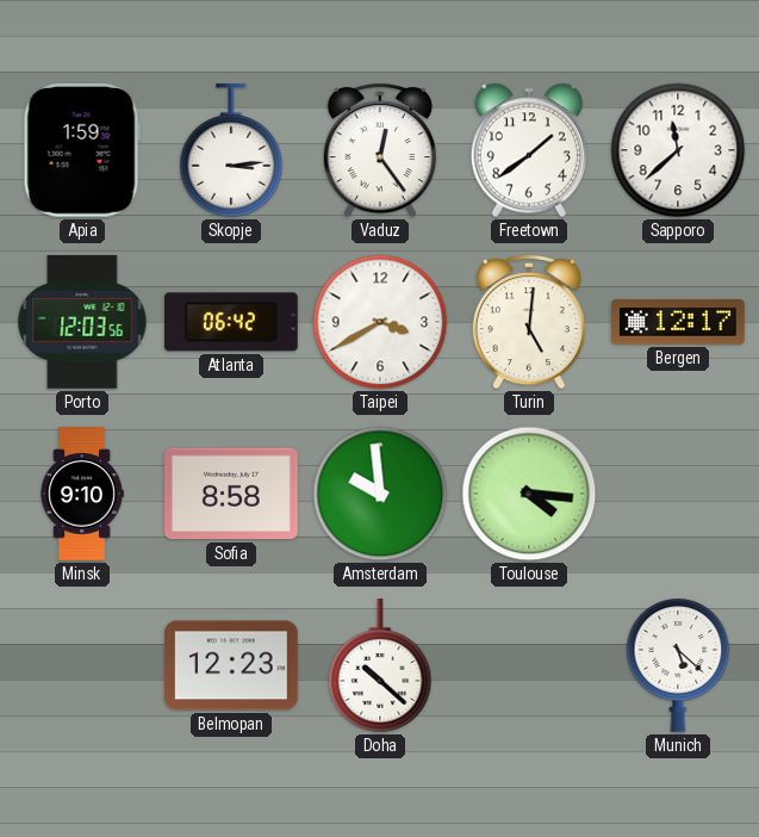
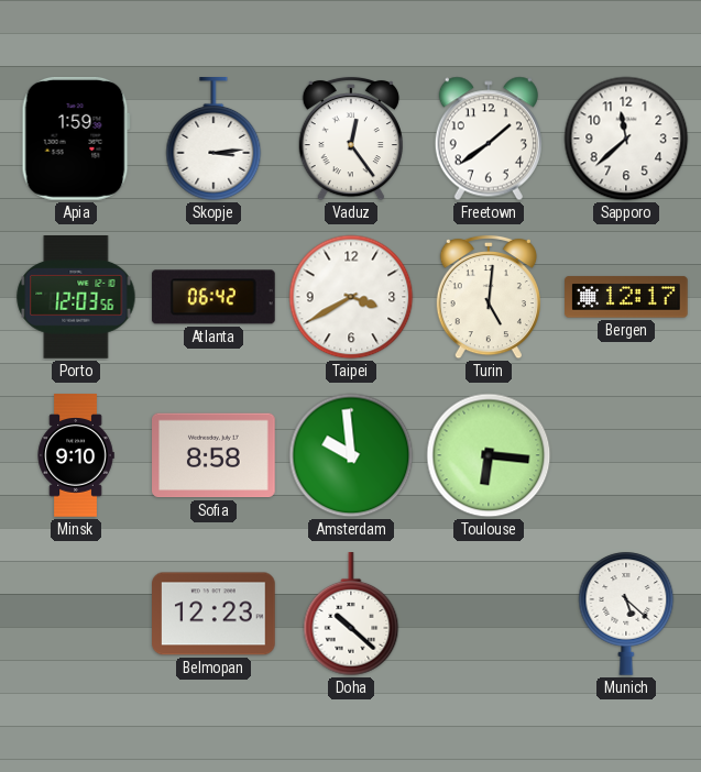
Toulouse: 4:16 -> 6:16
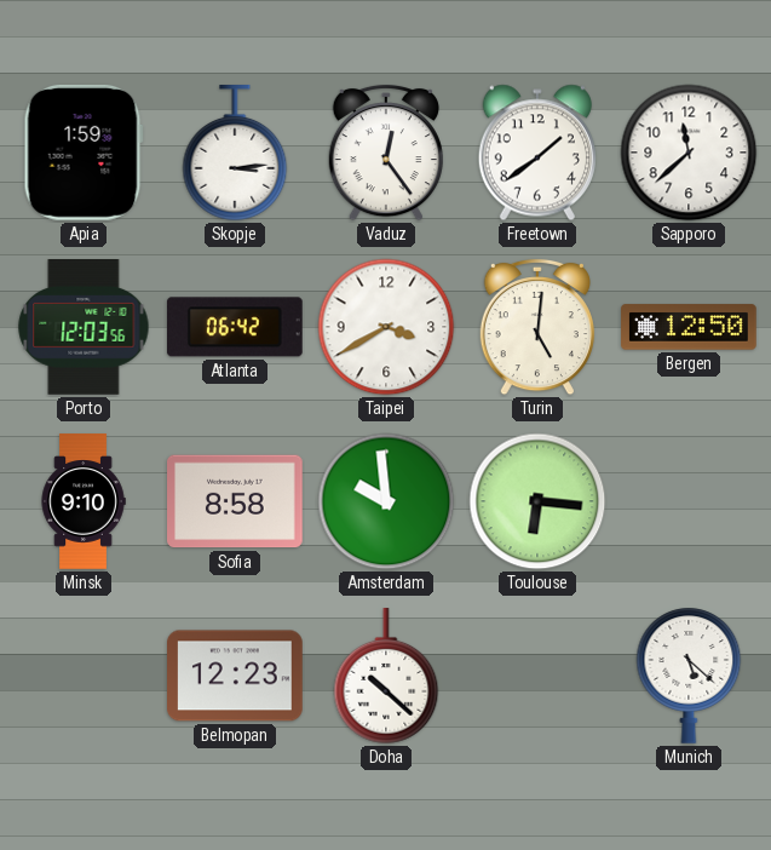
Bergen: 12:17 -> 12:50
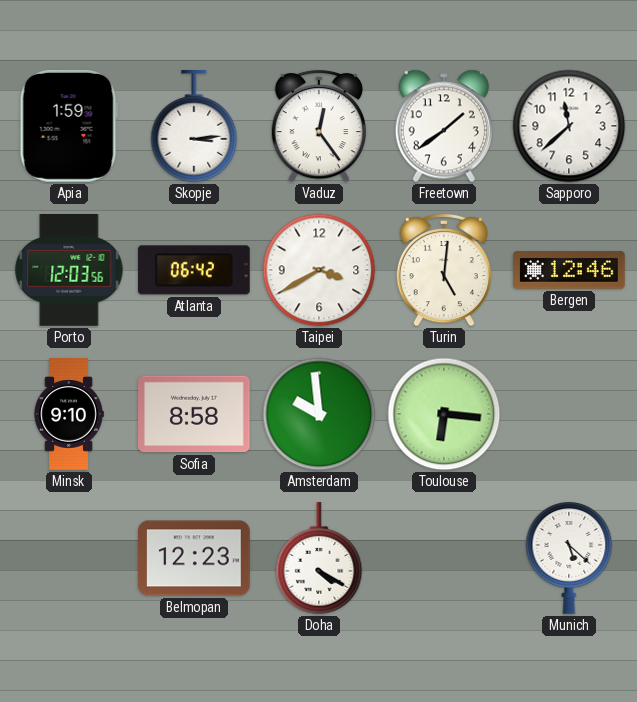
Bergen: 12:50 -> 12:46
Doha: 10:22 -> 4:20
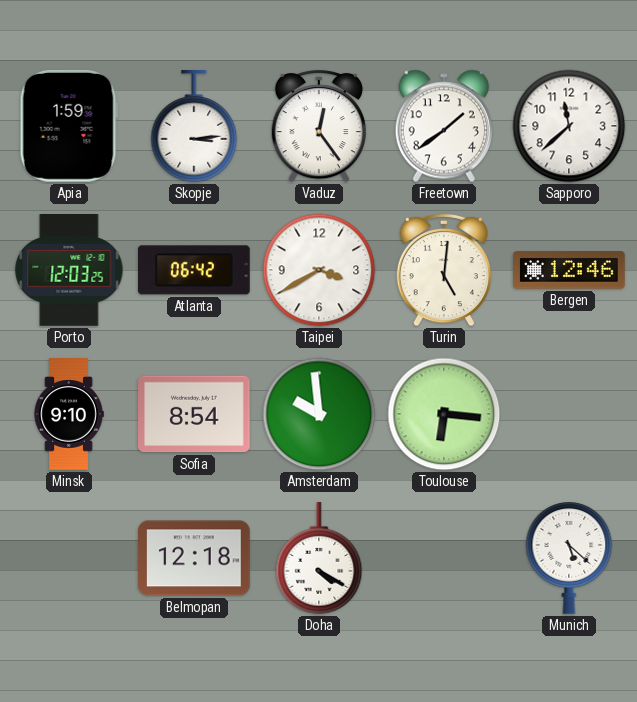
Porto: 12:03:56 -> 12:03:25
Sofia: 8:58 -> 8:54
Belmopan: 12:23 -> 12:18
